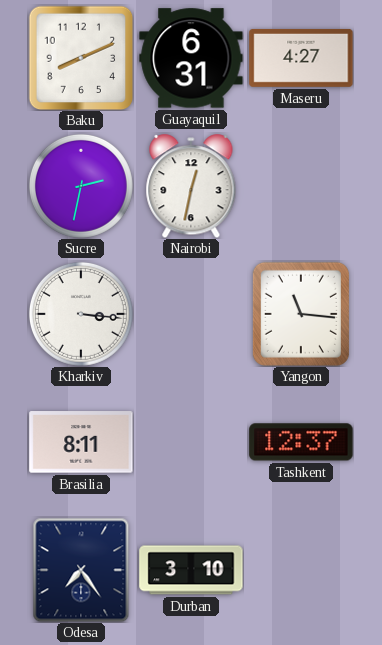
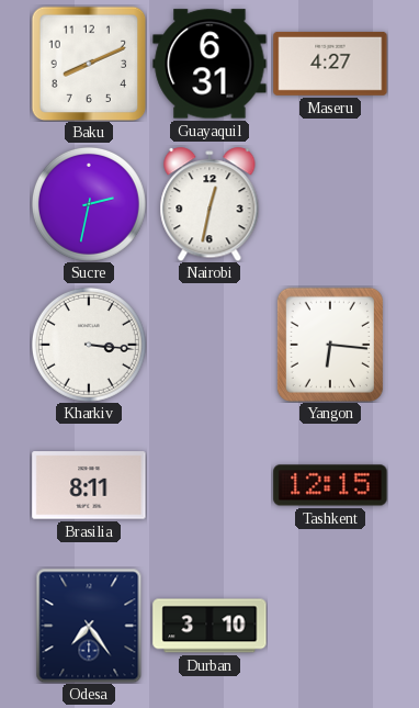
Yangon: 11:16 -> 6:16
Tashkent: 12:37 -> 12:15
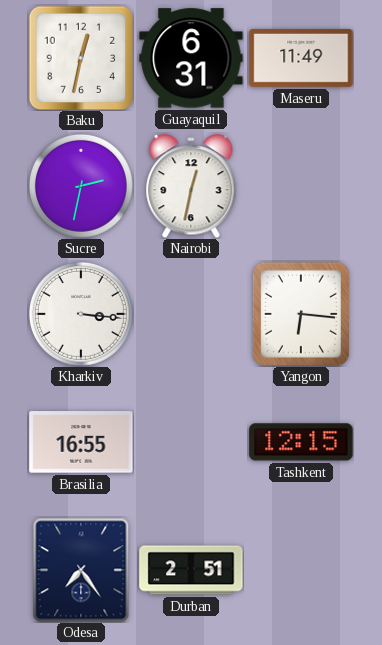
Baku: 8:11 -> 12:32
Maseru: 4:27 -> 11:49
Brasilia: 8:11 -> 16:55
Durban: 3:10 -> 2:51
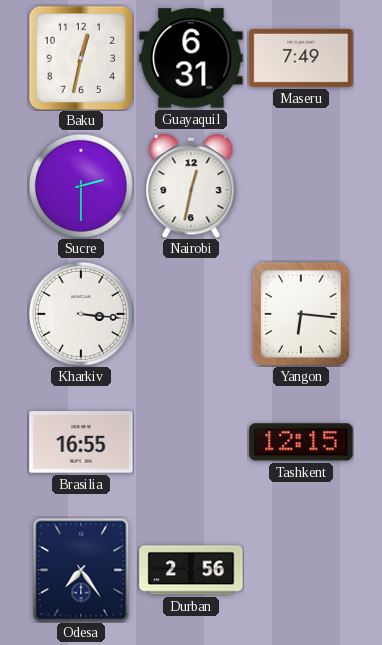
Maseru: 11:49 -> 7:49
Sucre: 2:32 -> 2:30
Durban: 2:51 -> 2:56
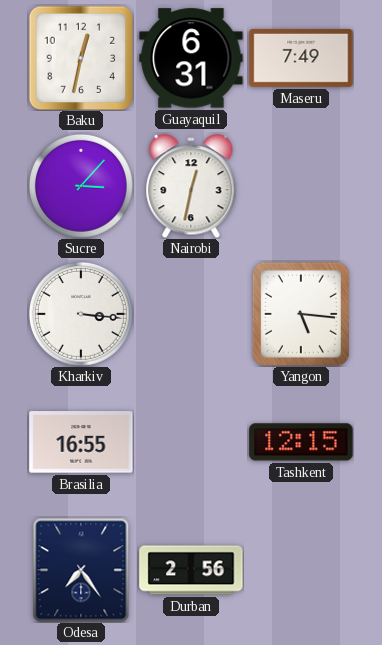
Sucre: 2:30 -> 3:07
Yangon: 6:16 -> 5:16
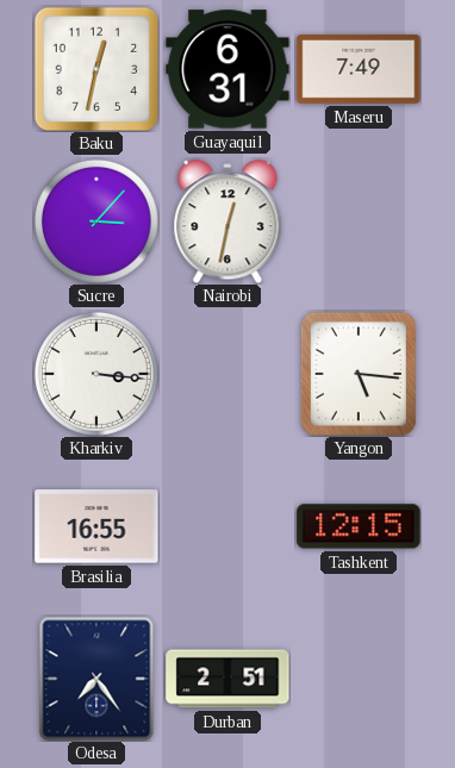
Durban: 2:56 -> 2:51
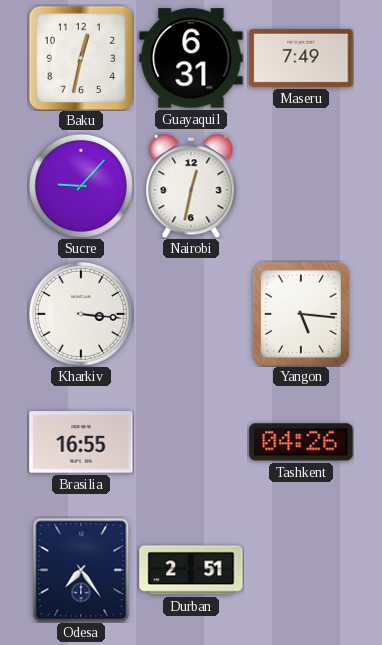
Sucre: 3:07 -> 9:07
Tashkent: 12:15 -> 04:26
